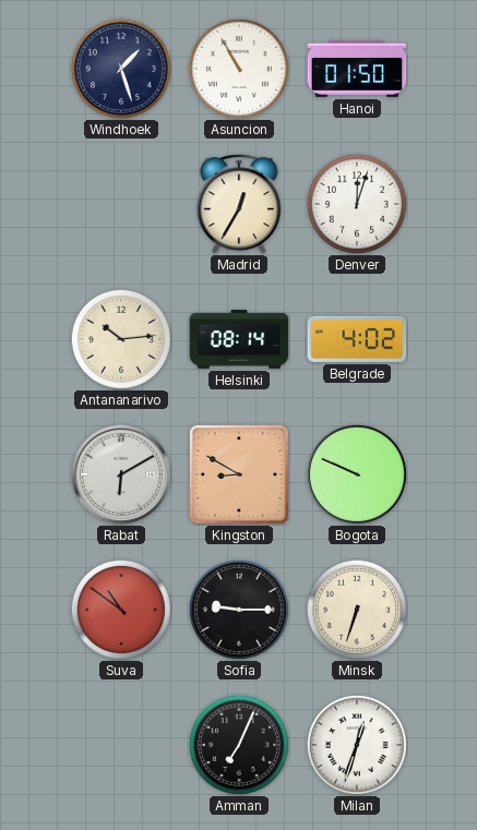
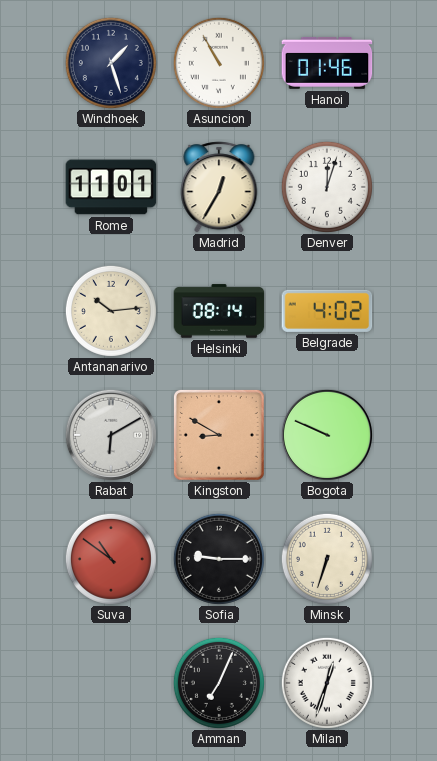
Hanoi: 01:50 -> 01:46
Rome: none -> 11:01
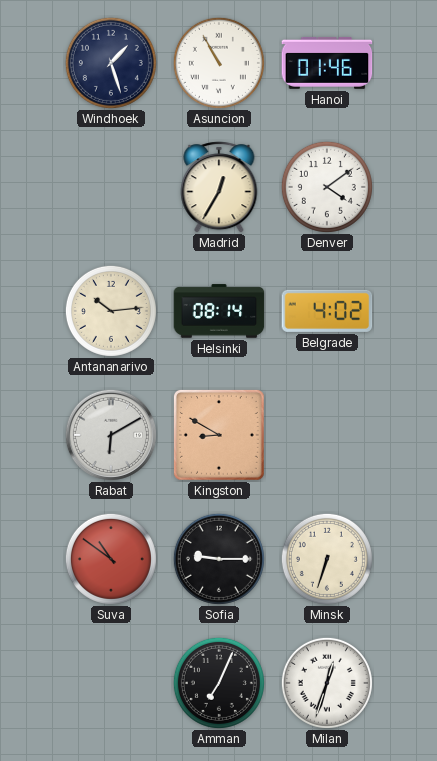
Rome: 11:01 -> none
Denver: 12:03 -> 4:09
Bogota: 9:49 -> none
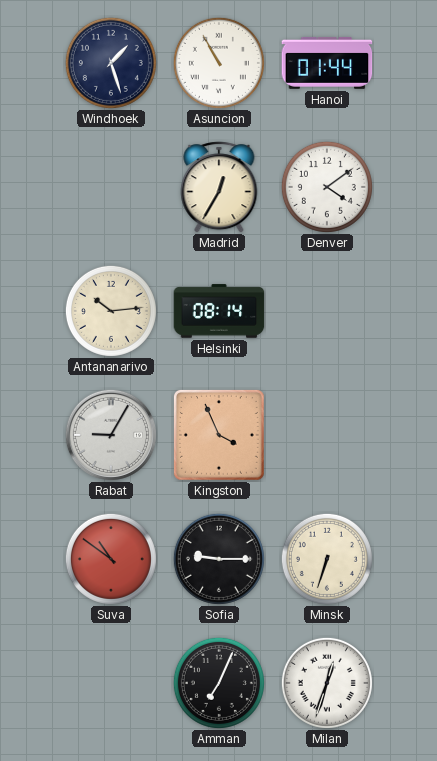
Hanoi: 01:46 -> 01:44
Belgrade: 4:02 -> none
Rabat: 6:10 -> 9:05
Kingston: 8:50 -> 3:56
